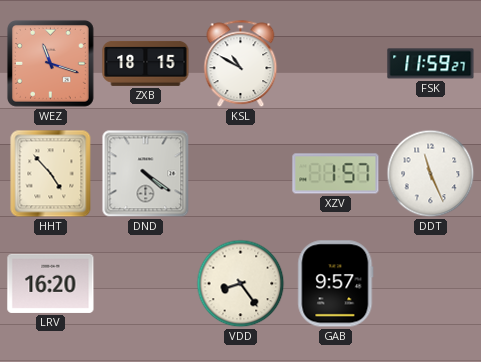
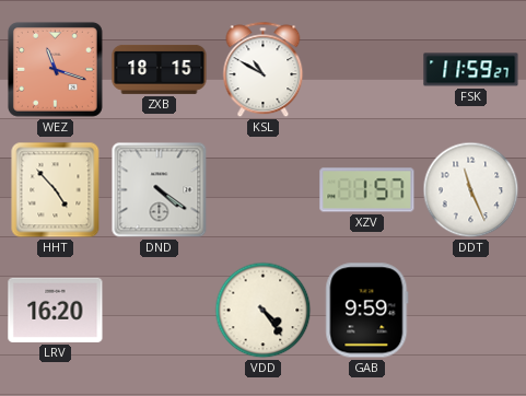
VDD: 8:24 -> 4:24
GAB: 9:57 -> 9:59
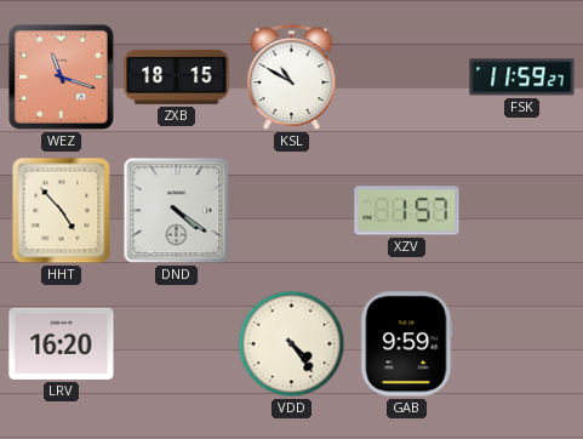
DDT: 11:26 -> none
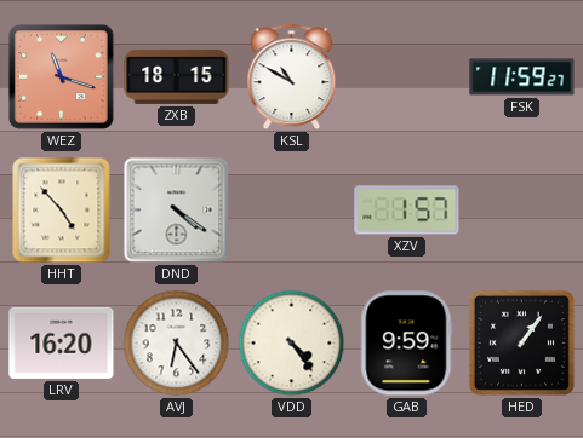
AVJ: none -> 6:24
HED: none -> 1:06
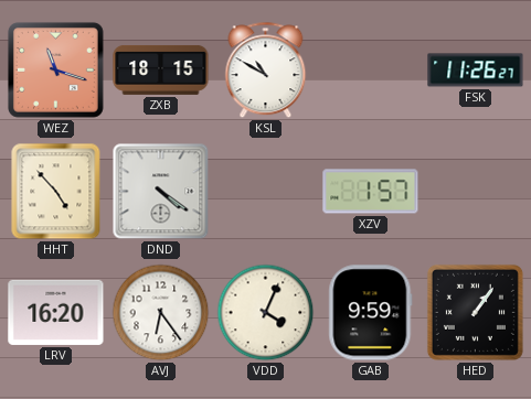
FSK: 11:59 -> 11:26
VDD: 4:24 -> 4:04
